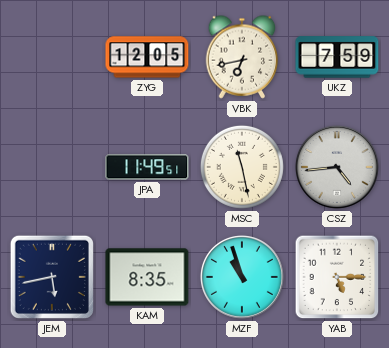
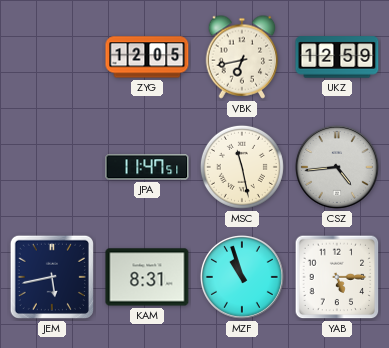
UKZ: 7:59 -> 12:59
JPA: 11:49 -> 11:47
KAM: 8:35 -> 8:31
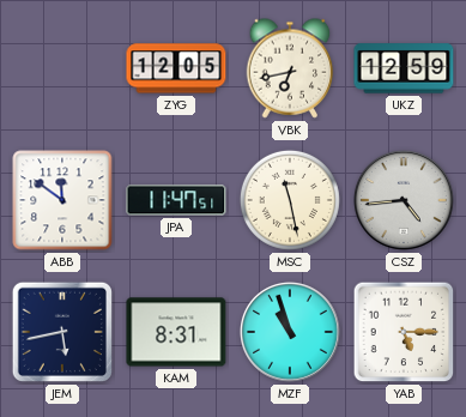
ABB: none -> 11:51
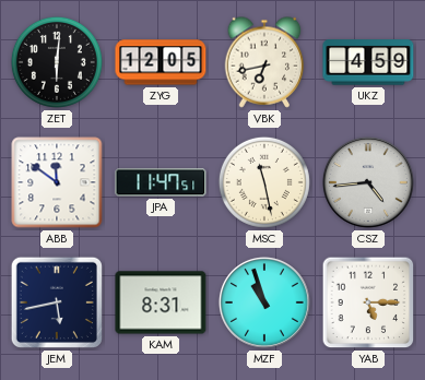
ZET: none -> 6:01
UKZ: 12:59 -> 4:59
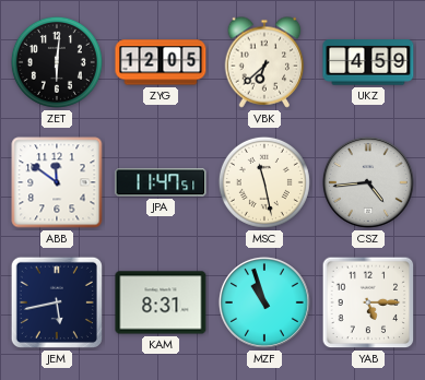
VBK: 6:43 -> 6:38
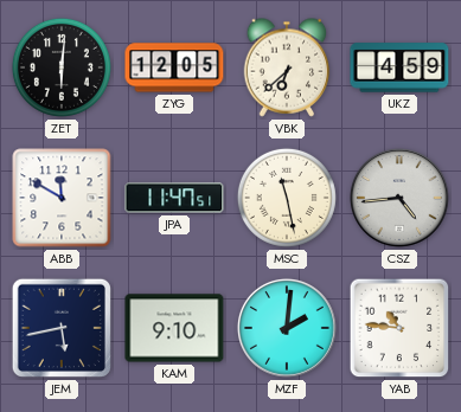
ABB: 11:51 -> 11:50
KAM: 8:31 -> 9:10
MZF: 10:57 -> 2:01
YAB: 5:15 -> 10:46
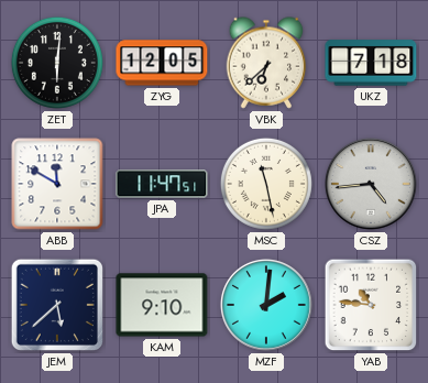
UKZ: 4:59 -> 7:18
JEM: 5:43 -> 5:38
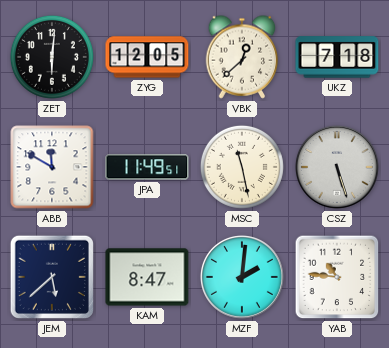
VBK: 6:38 -> 12:38
JPA: 11:47 -> 11:49
CSZ: 4:44 -> 5:27
KAM: 9:10 -> 8:47
